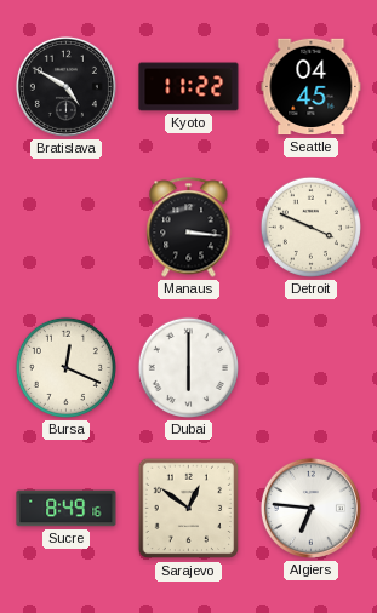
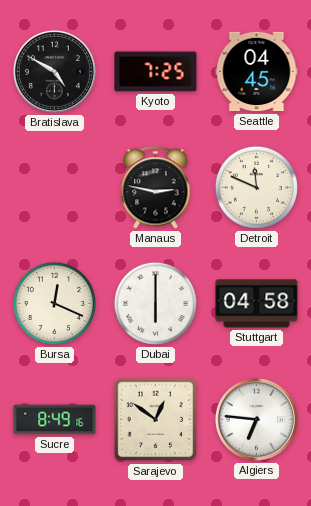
Kyoto: 11:22 -> 7:25
Manaus: 3:16 -> 2:47
Detroit: 3:49 -> 11:49
Stuttgart: none -> 04:58
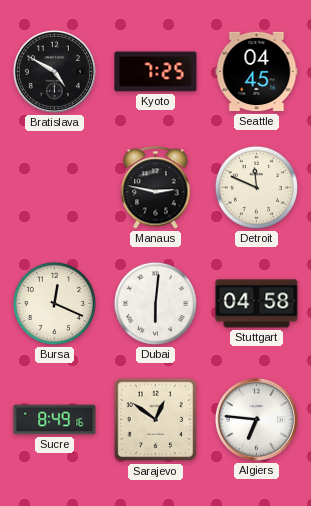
Dubai: 6:00 -> 6:01
